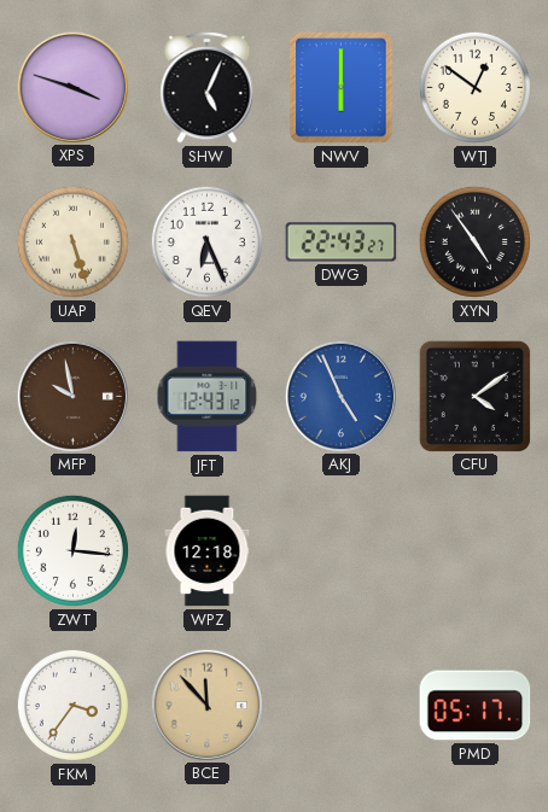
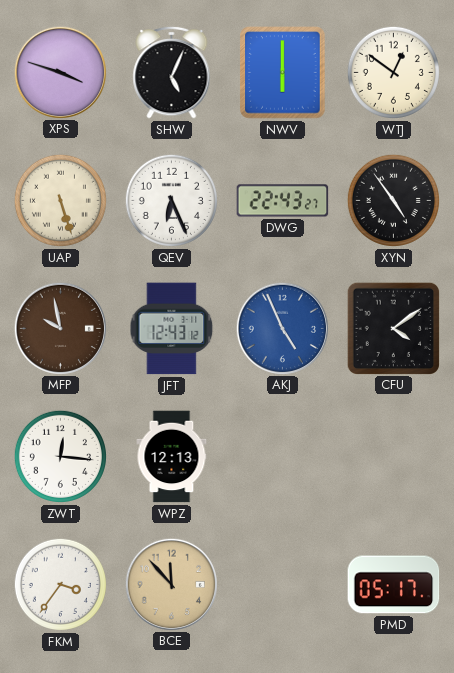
WPZ: 12:18 -> 12:13
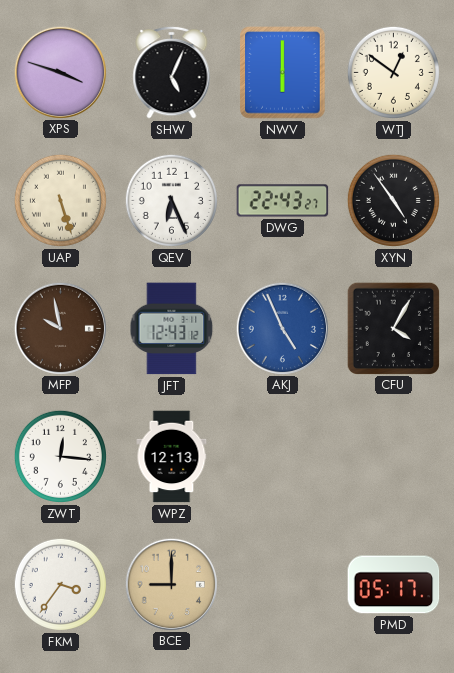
CFU: 4:09 -> 4:05
BCE: 11:53 -> 9:00
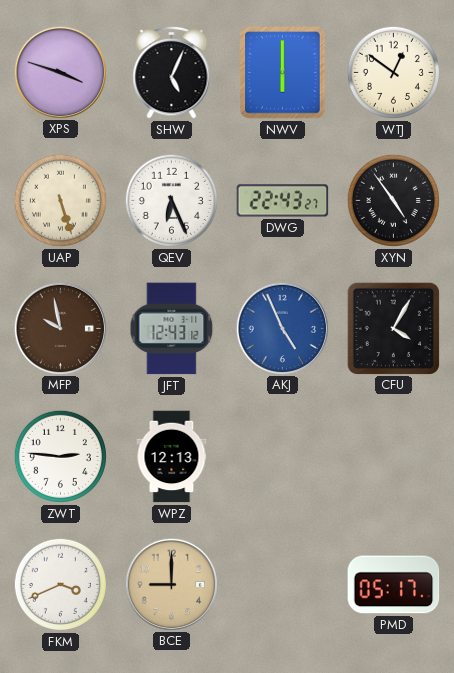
ZWT: 12:16 -> 2:46
FKM: 3:36 -> 3:41
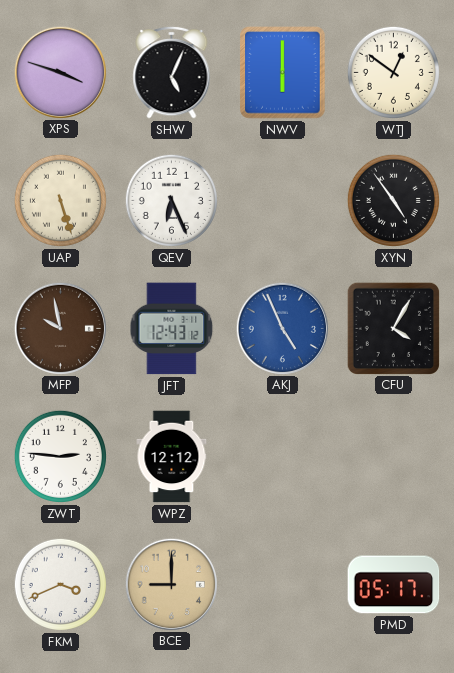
DWG: 22:43 -> none
WPZ: 12:13 -> 12:12
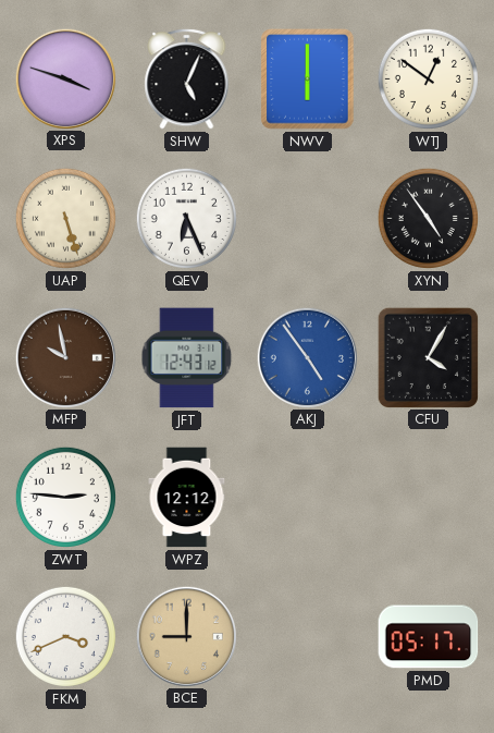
AKJ: 4:56 -> 4:54
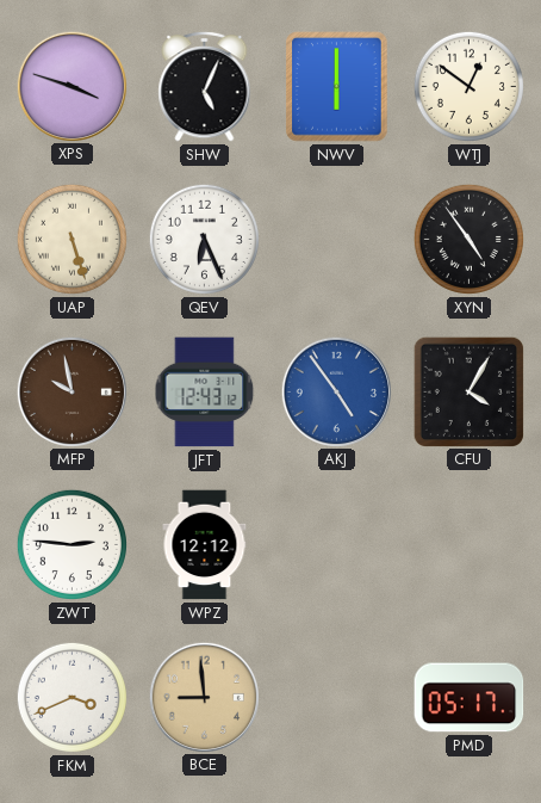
BCE: 9:00 -> 8:59
